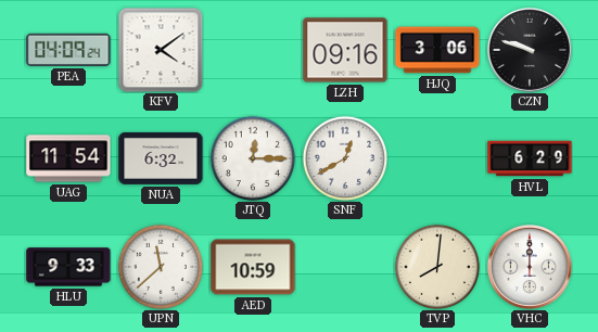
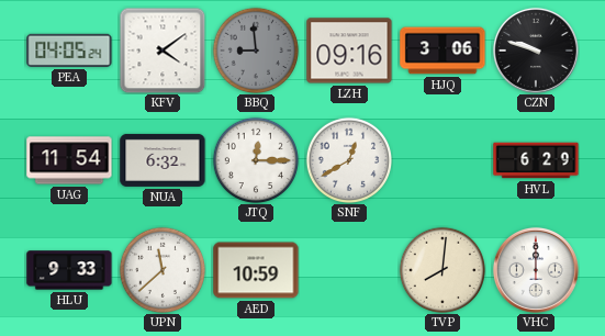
PEA: 04:09 -> 04:05
BBQ: none -> 8:59
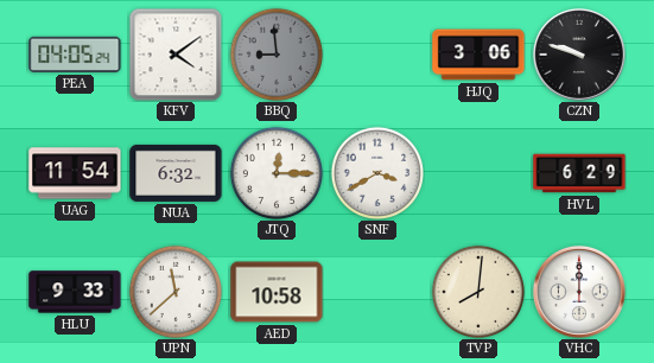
LZH: 09:16 -> none
SNF: 12:40 -> 3:40
AED: 10:59 -> 10:58
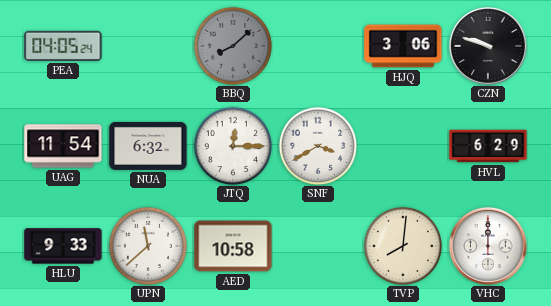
KFV: 4:09 -> none
BBQ: 8:59 -> 8:08
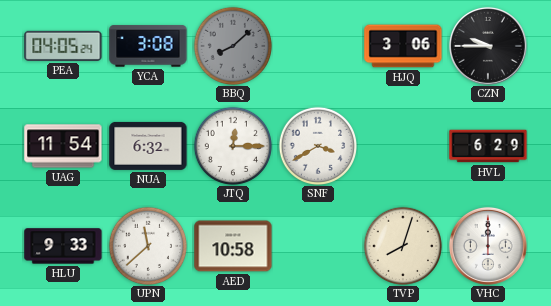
YCA: none -> 3:08
CZN: 9:48 -> 9:45
TVP: 8:01 -> 8:03
